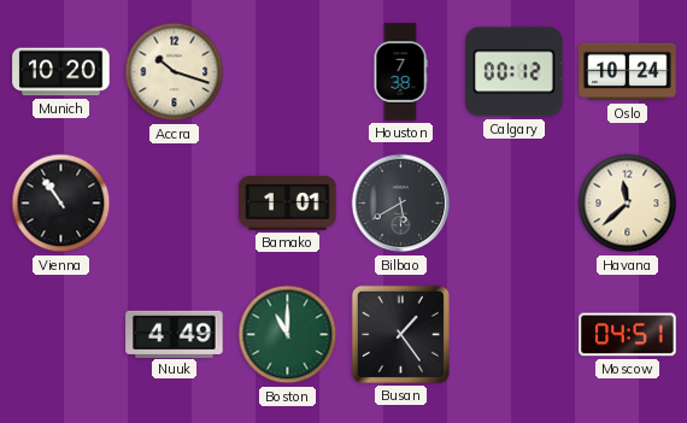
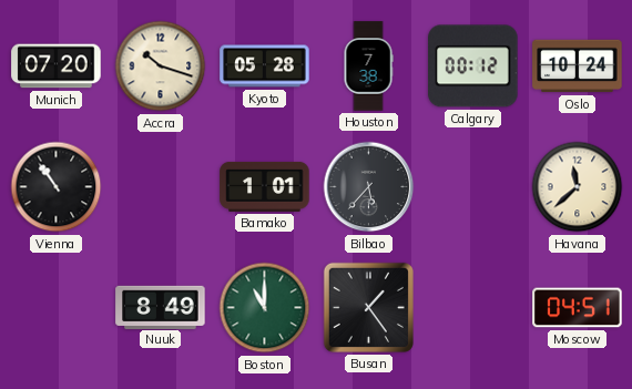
Munich: 10:20 -> 07:20
Kyoto: none -> 05:28
Bilbao: 5:40 -> 5:37
Nuuk: 4:49 -> 8:49
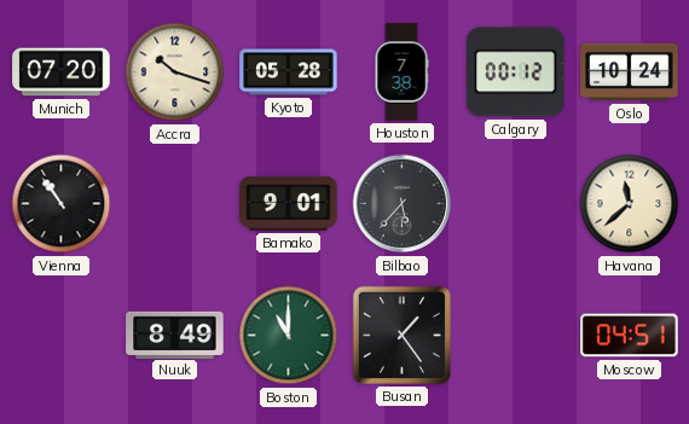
Bamako: 1:01 -> 9:01
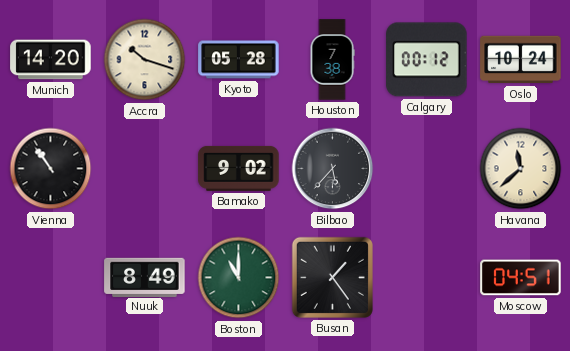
Munich: 07:20 -> 14:20
Bamako: 9:01 -> 9:02
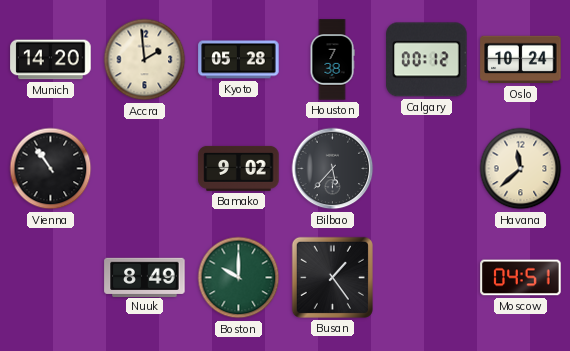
Accra: 10:18 -> 1:59
Boston: 11:00 -> 10:00
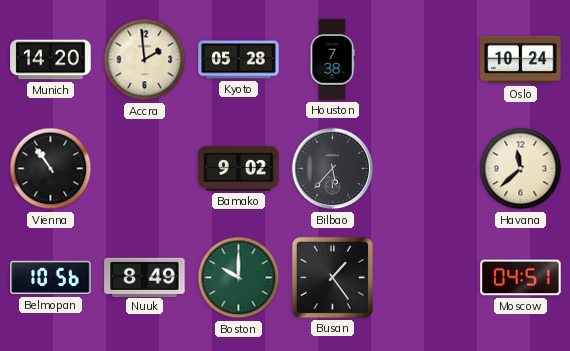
Calgary: 00:12 -> none
Belmopan: none -> 10:56
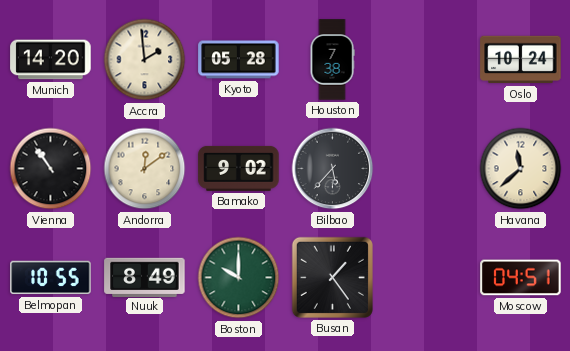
Andorra: none -> 12:09
Belmopan: 10:56 -> 10:55
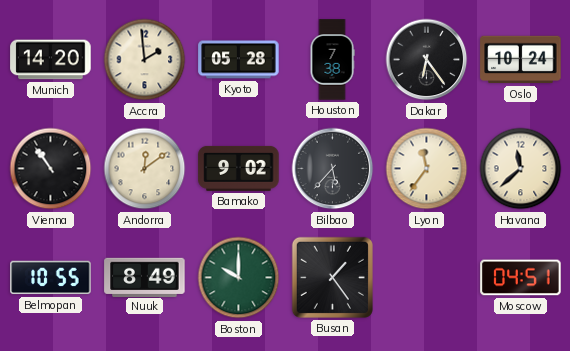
Dakar: none -> 6:24
Lyon: none -> 11:36
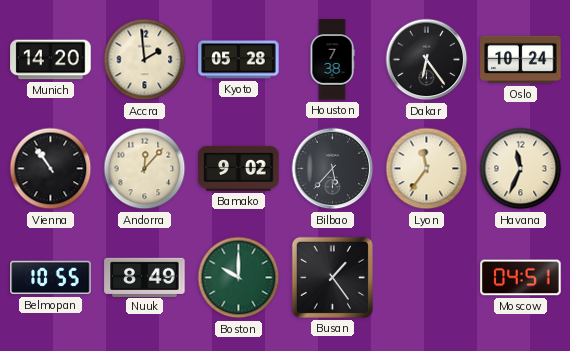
Andorra: 12:09 -> 12:07
Havana: 11:38 -> 11:34
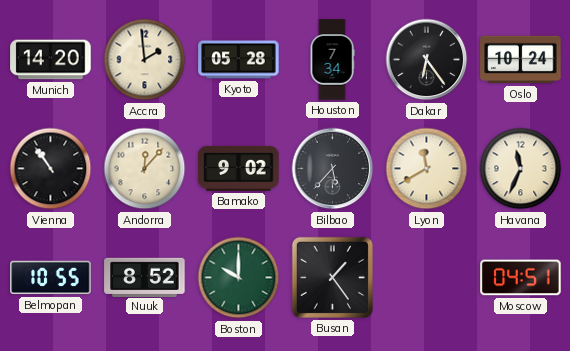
Houston: 7:38 -> 7:34
Lyon: 11:36 -> 11:40
Nuuk: 8:49 -> 8:52
